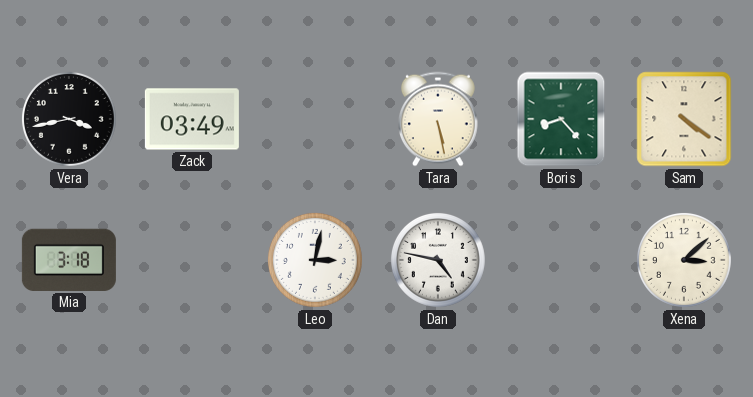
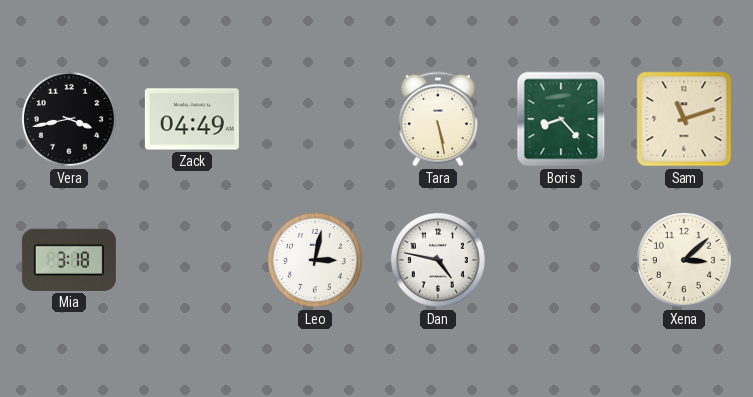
Zack: 03:49 -> 04:49
Sam: 4:21 -> 11:12
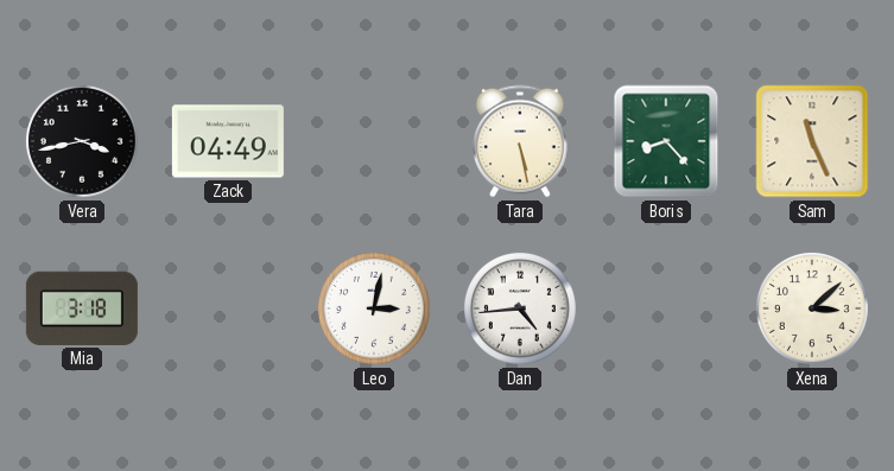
Sam: 11:12 -> 11:26
Dan: 4:47 -> 4:44
